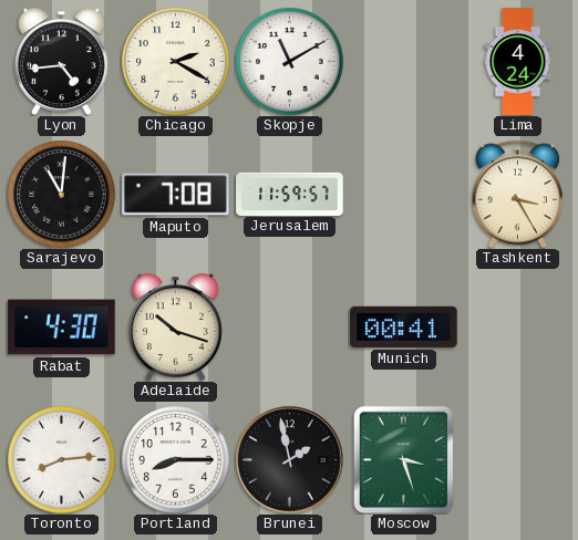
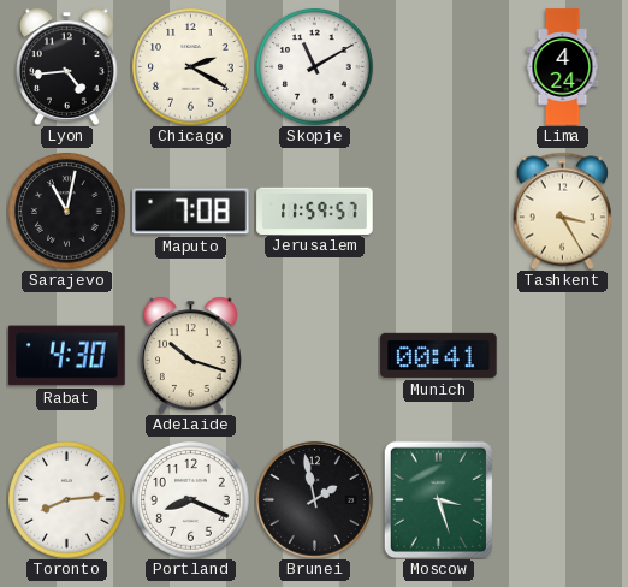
Sarajevo: 11:01 -> 11:02
Portland: 8:15 -> 8:19
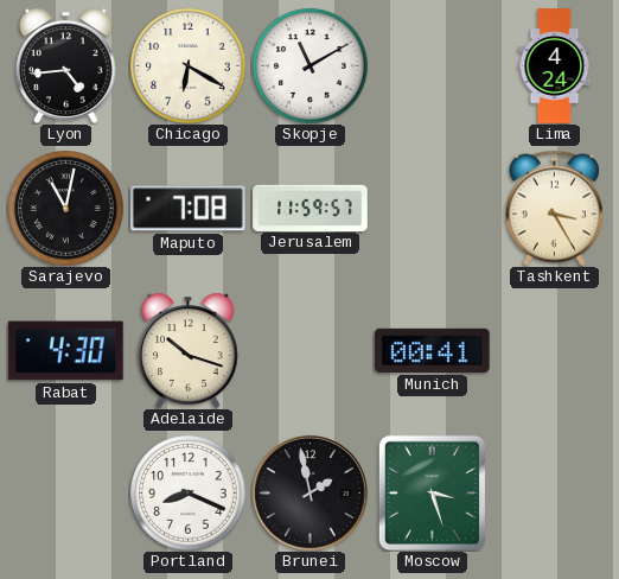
Chicago: 2:20 -> 6:20
Toronto: 8:14 -> none
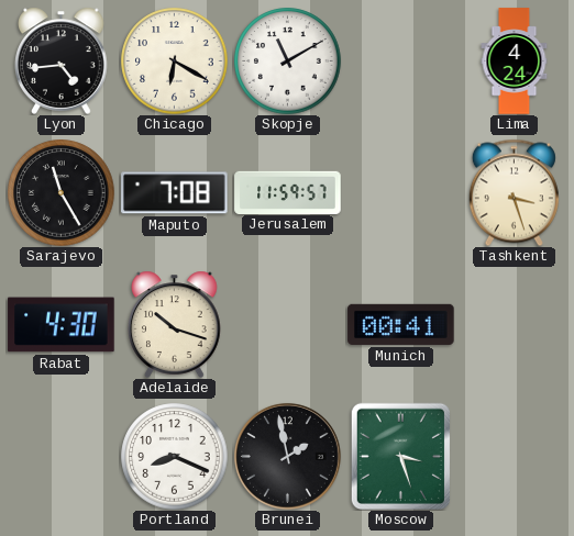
Sarajevo: 11:02 -> 11:25
Tashkent: 3:25 -> 3:27
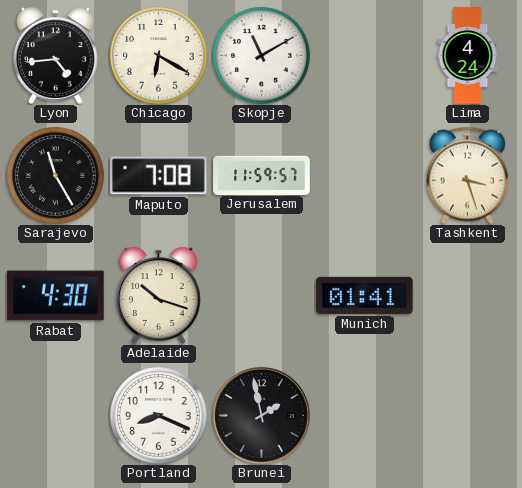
Munich: 00:41 -> 01:41
Moscow: 3:27 -> none
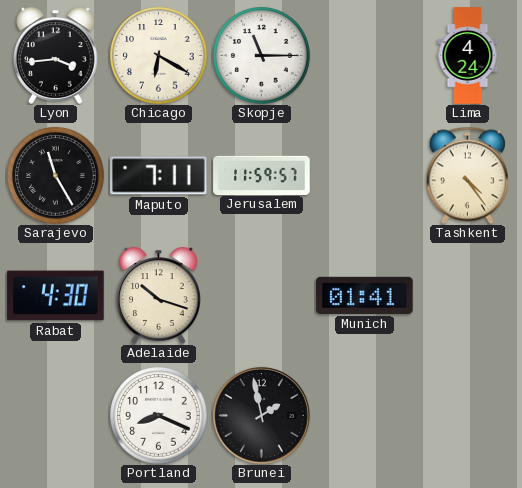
Lyon: 4:44 -> 3:44
Skopje: 11:10 -> 11:15
Maputo: 7:08 -> 7:11
Tashkent: 3:27 -> 4:24
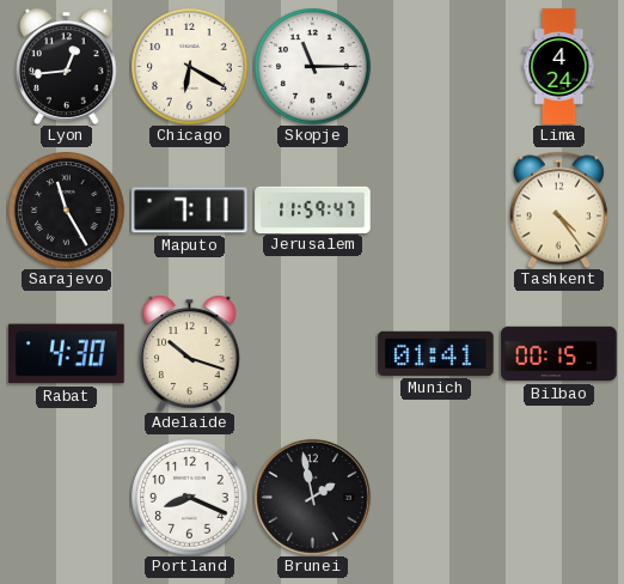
Lyon: 3:44 -> 12:44
Jerusalem: 11:59:57 -> 11:59:47
Bilbao: none -> 00:15
